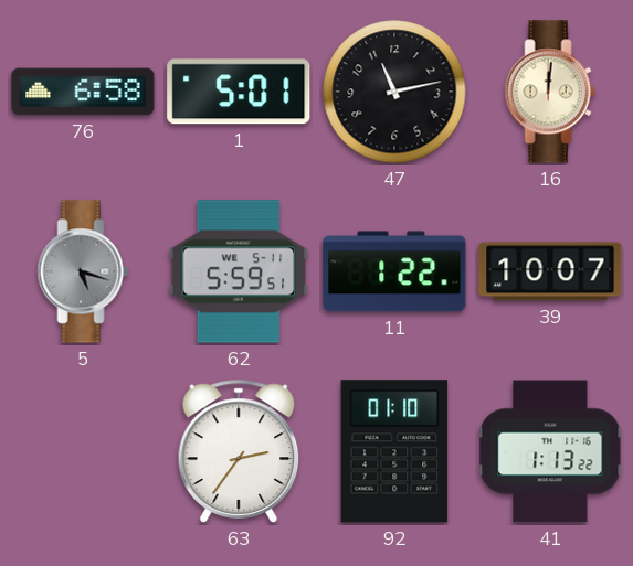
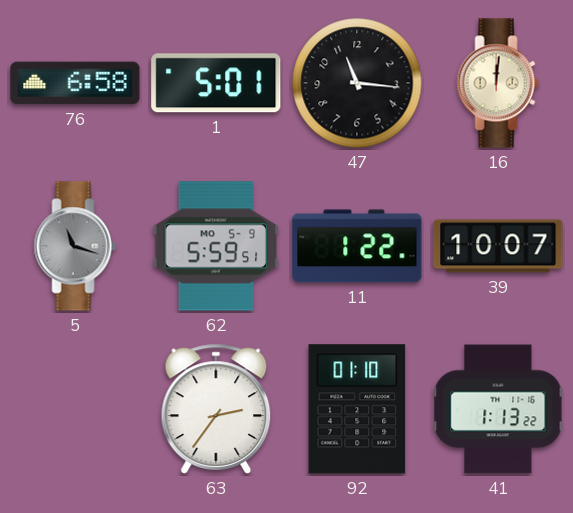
47: 11:13 -> 11:16
5: 5:18 -> 11:18
62 date: WE 5-11 -> MO 5-9
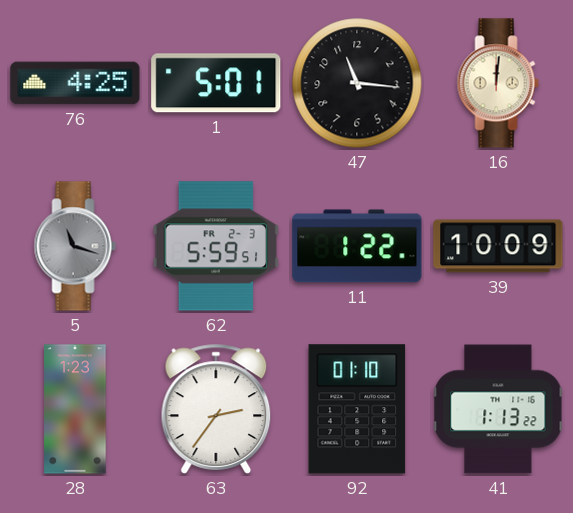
76: 6:58 -> 4:25
62 date: MO 5-9 -> FR 2-3
39: 10:07 -> 10:09
28: none -> 1:23
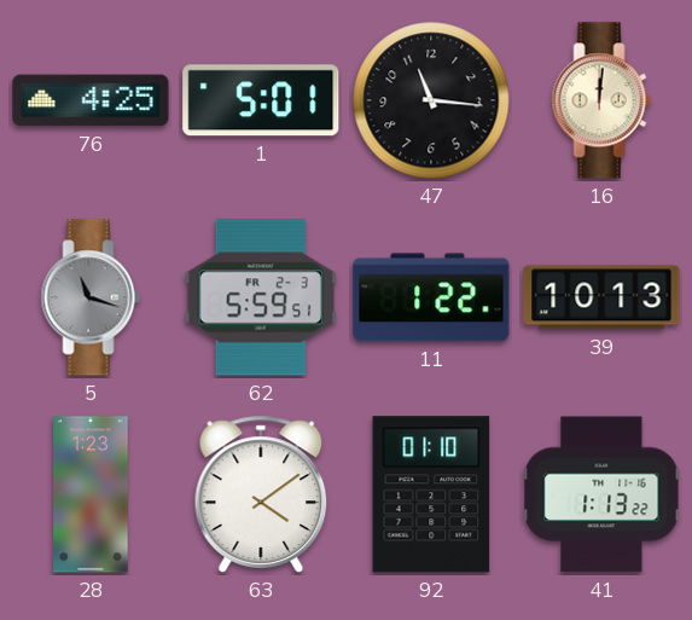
39: 10:09 -> 10:13
63: 2:36 -> 4:09
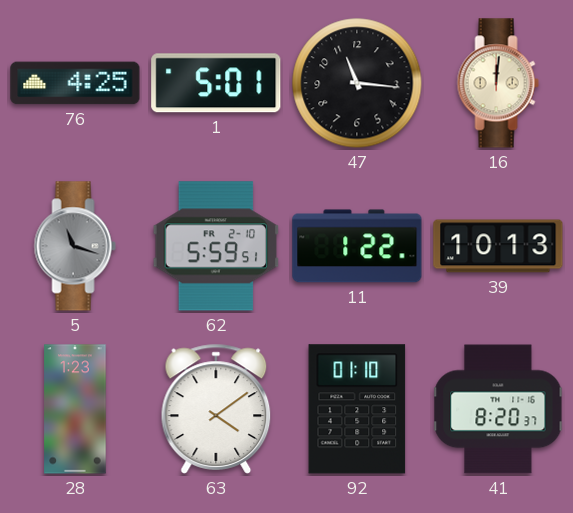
62 date: FR 2-3 -> FR 2-10
41: 1:13 -> 8:20
